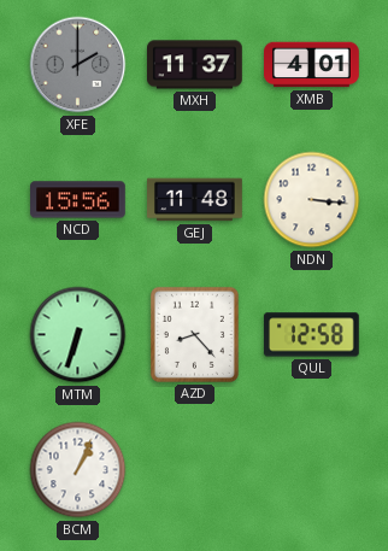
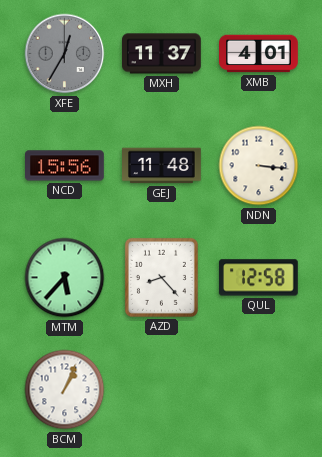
XFE: 2:00 -> 12:35
MTM: 6:33 -> 5:37
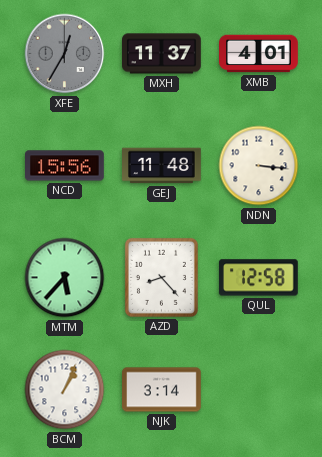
NJK: none -> 3:14
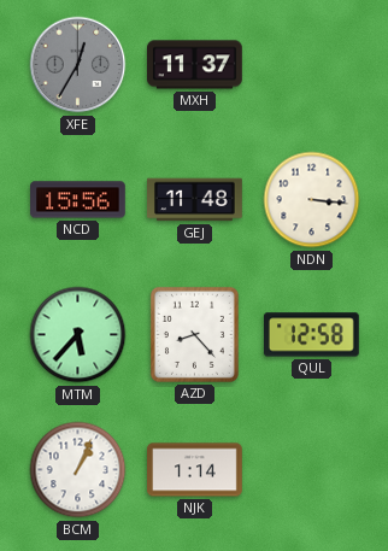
XMB: 4:01 -> none
NJK: 3:14 -> 1:14
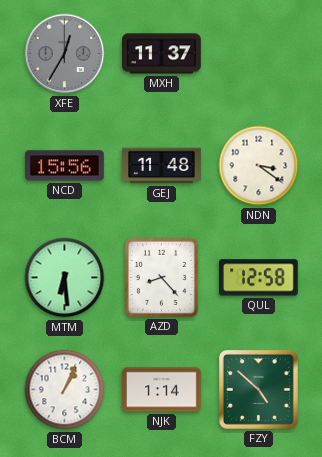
NDN: 3:16 -> 3:21
MTM: 5:37 -> 6:29
FZY: none -> 4:52
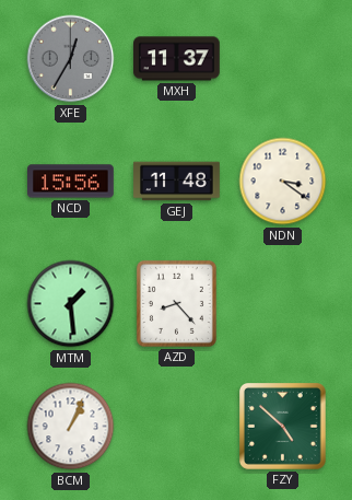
MTM: 6:29 -> 1:29
QUL: 12:58 -> none
NJK: 1:14 -> none
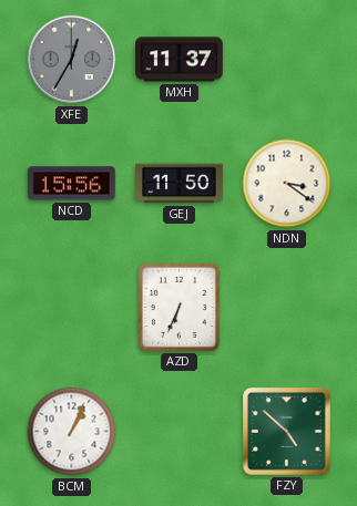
GEJ: 11:48 -> 11:50
MTM: 1:29 -> none
AZD: 8:23 -> 6:34
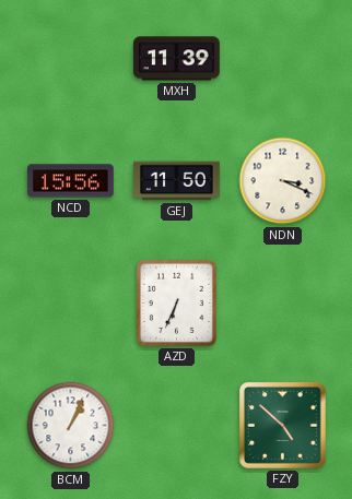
XFE: 12:35 -> none
MXH: 11:37 -> 11:39
NDN: 3:21 -> 3:19
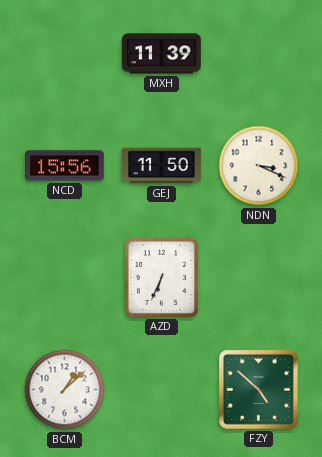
BCM: 1:04 -> 1:08
